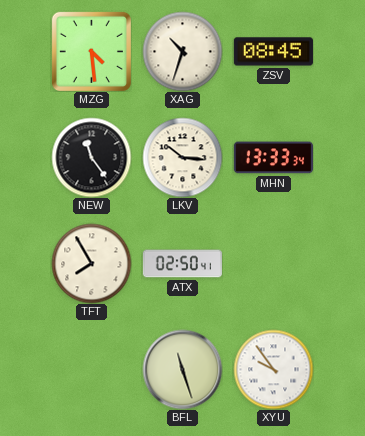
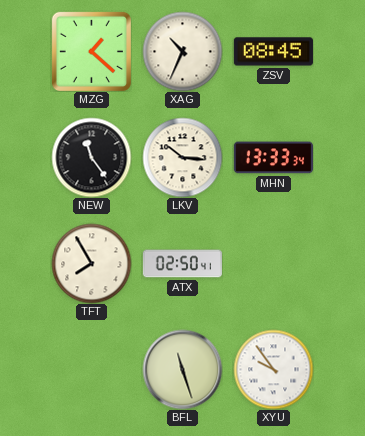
MZG: 4:29 -> 1:22
XAG: 10:33 -> 10:34
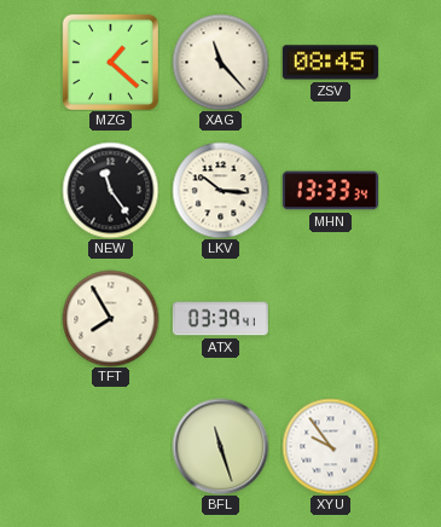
XAG: 10:34 -> 11:23
ATX: 02:50 -> 03:39
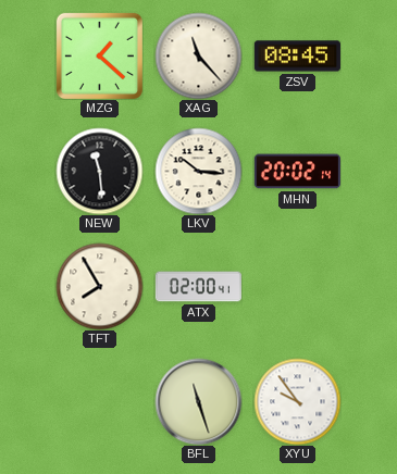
NEW: 11:24 -> 11:29
MHN: 13:33 -> 20:02
ATX: 03:39 -> 02:00
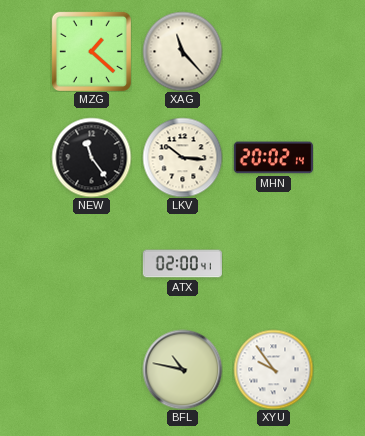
ZSV: 08:45 -> none
NEW: 11:29 -> 11:24
TFT: 7:55 -> none
BFL: 11:27 -> 10:47
